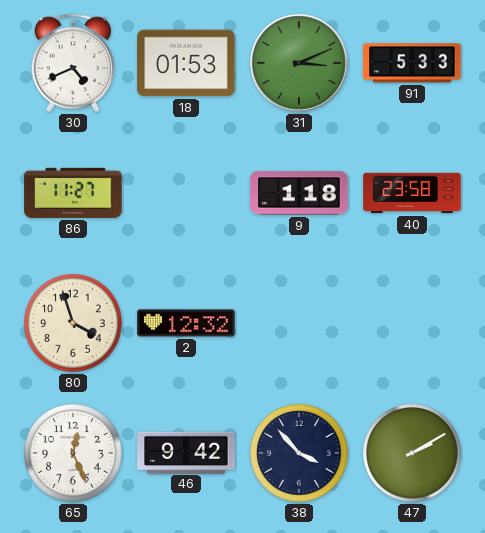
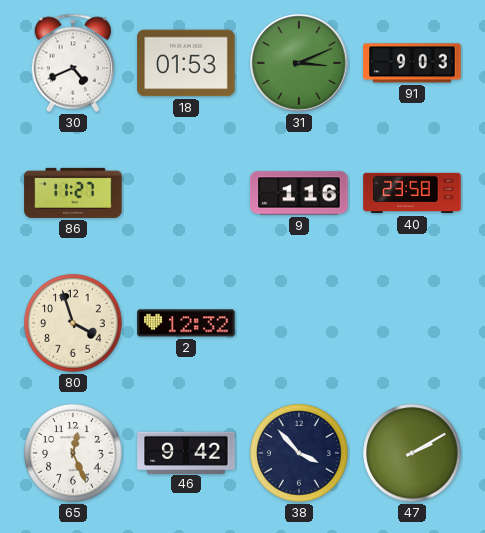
91: 5:33 -> 9:03
9: 1:18 -> 1:16
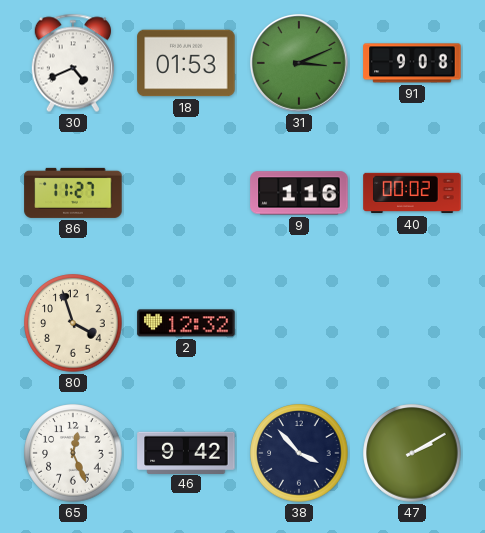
91: 9:03 -> 9:08
40: 23:58 -> 00:02
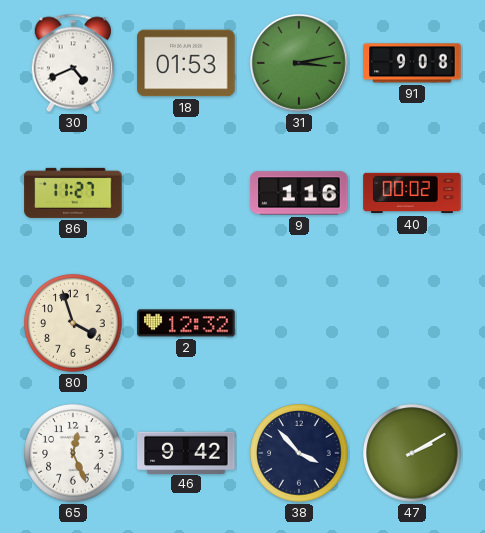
31: 3:11 -> 3:13
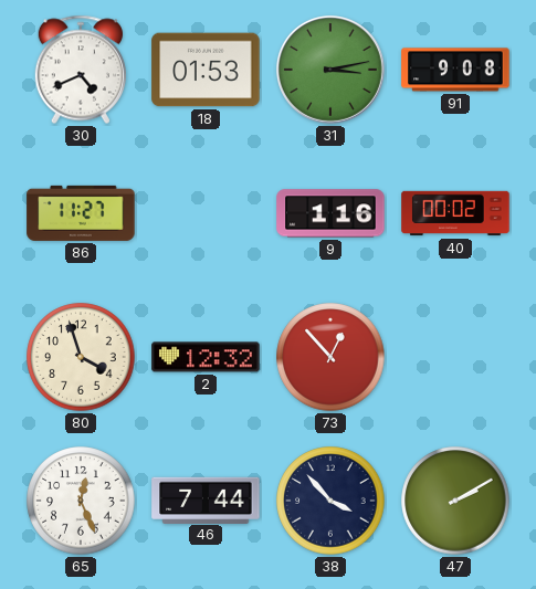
73: none -> 12:53
46: 9:42 -> 7:44
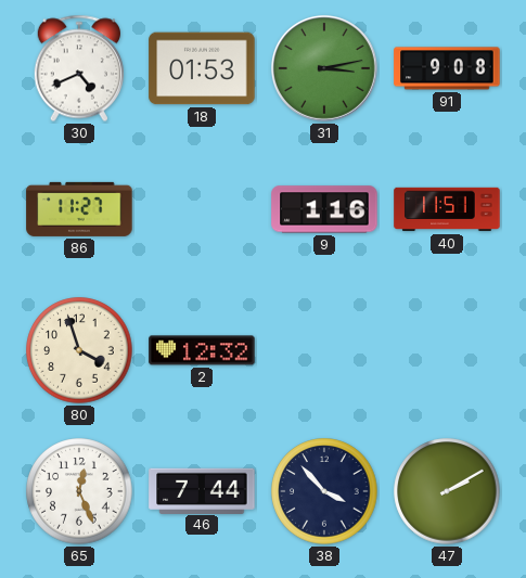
40: 00:02 -> 11:51
73: 12:53 -> none
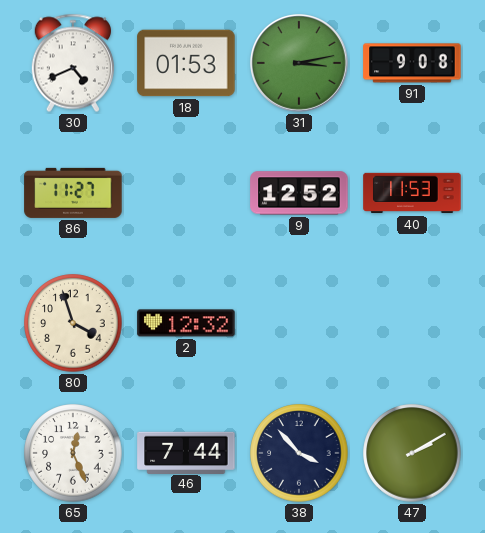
9: 1:16 -> 12:52
40: 11:51 -> 11:53
